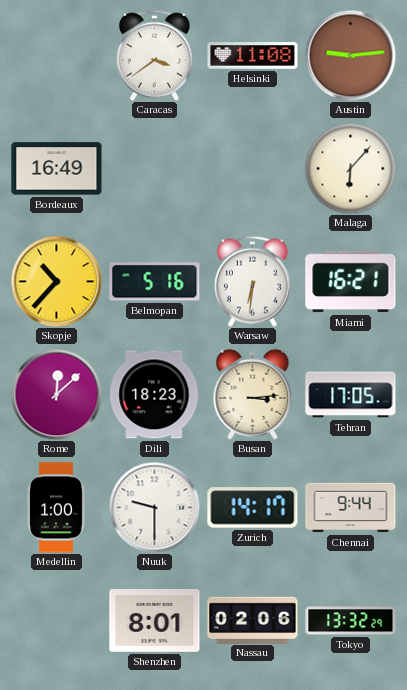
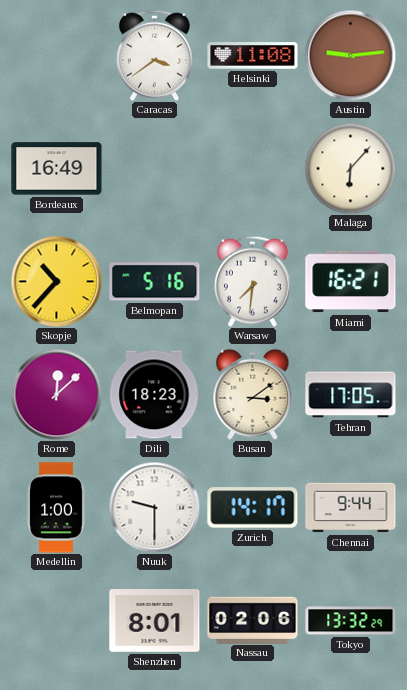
Warsaw: 6:31 -> 7:31
Busan: 3:14 -> 3:09
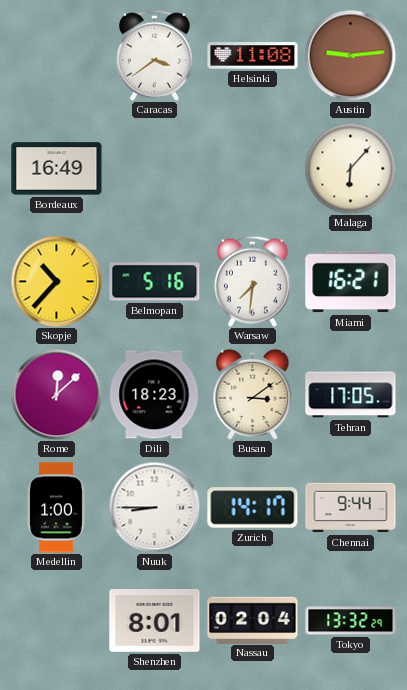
Nuuk: 9:30 -> 8:45
Nassau: 02:06 -> 02:04
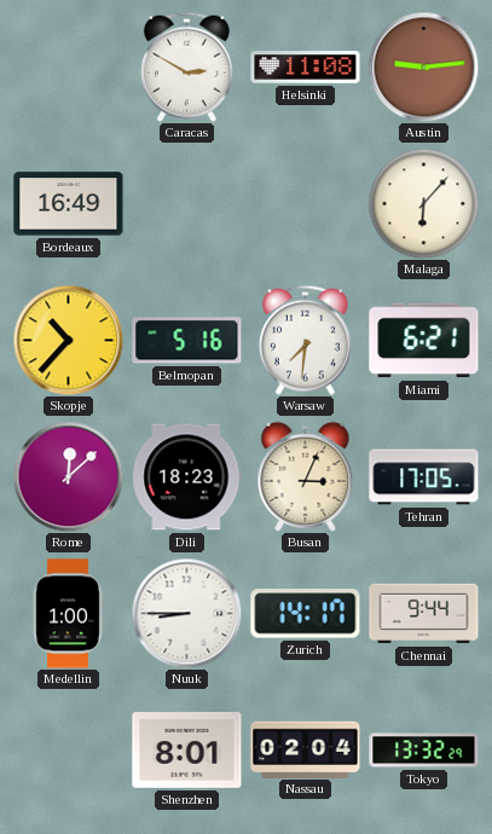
Caracas: 3:39 -> 2:50
Miami: 16:21 -> 6:21
Busan: 3:09 -> 3:04
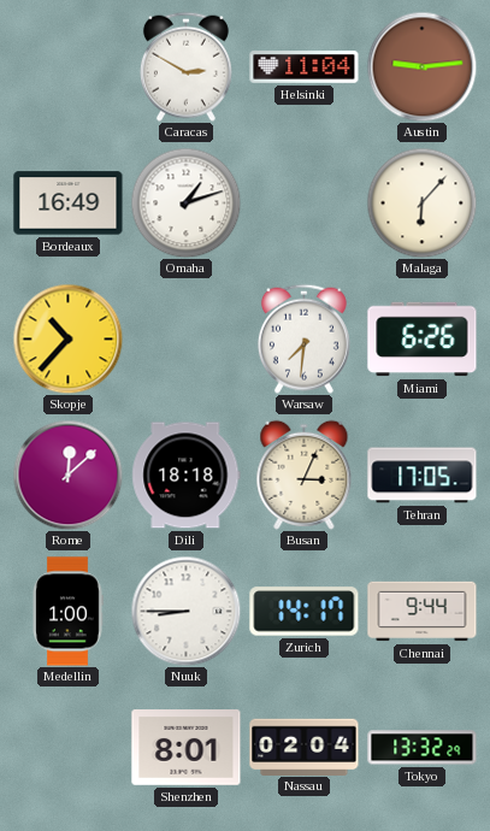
Helsinki: 11:08 -> 11:04
Omaha: none -> 1:12
Belmopan: 5:16 -> none
Miami: 6:21 -> 6:26
Dili: 18:23 -> 18:18
